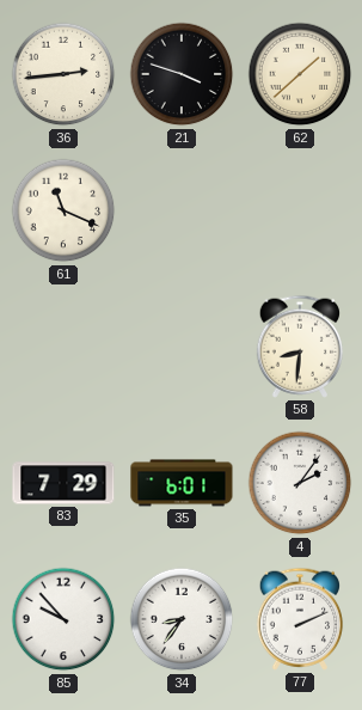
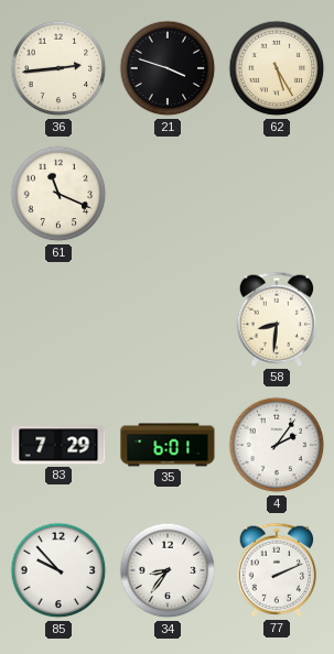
62: 1:38 -> 5:25
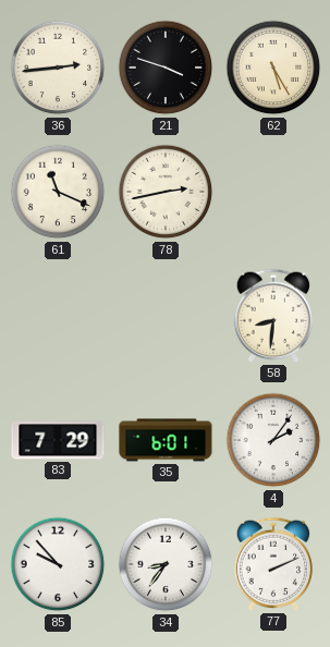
78: none -> 2:43
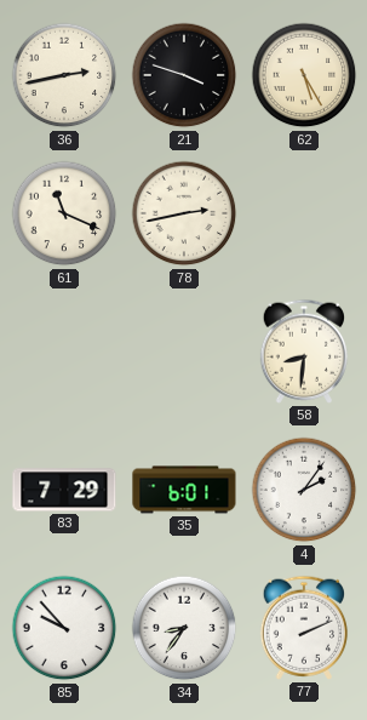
36: 2:44 -> 2:43
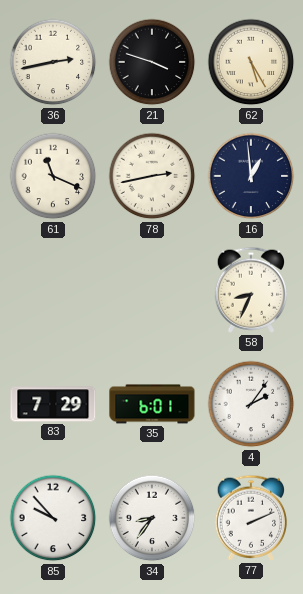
16: none -> 12:59
58: 8:31 -> 8:34
